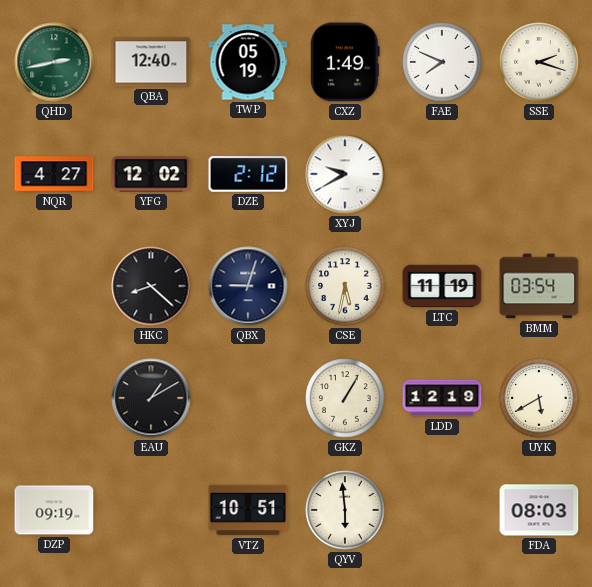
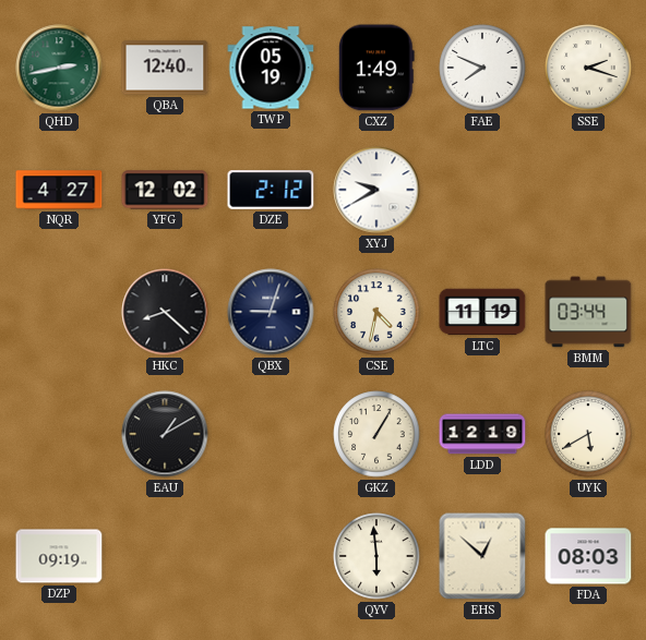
CSE: 5:32 -> 4:32
BMM: 03:54 -> 03:44
VTZ: 10:51 -> none
EHS: none -> 12:52
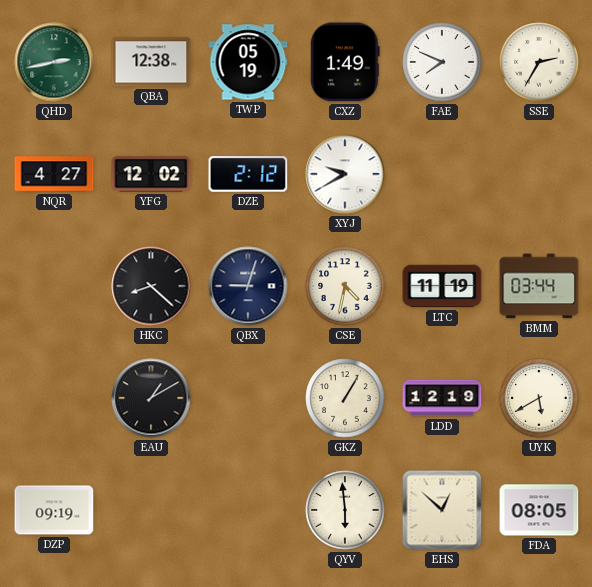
QBA: 12:40 -> 12:38
SSE: 2:18 -> 2:35
FDA: 08:03 -> 08:05
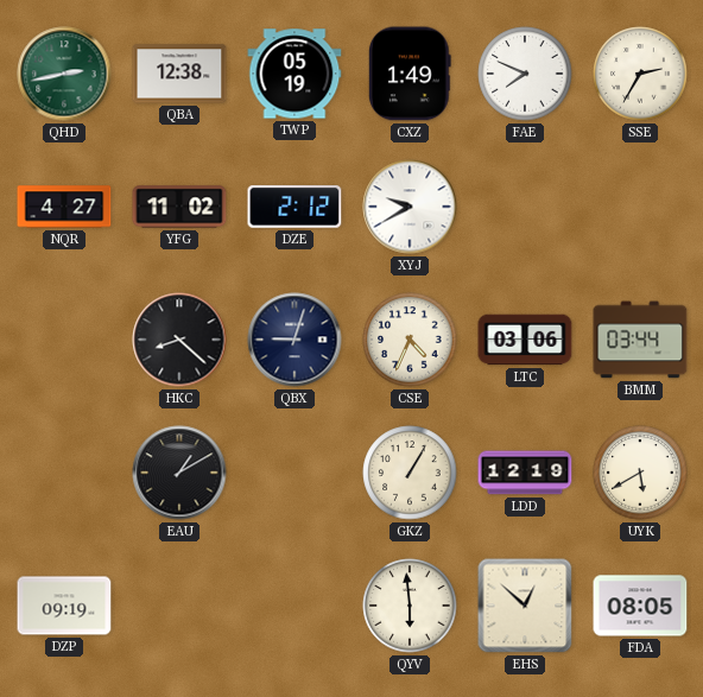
YFG: 12:02 -> 11:02
CSE: 4:32 -> 4:34
LTC: 11:19 -> 03:06
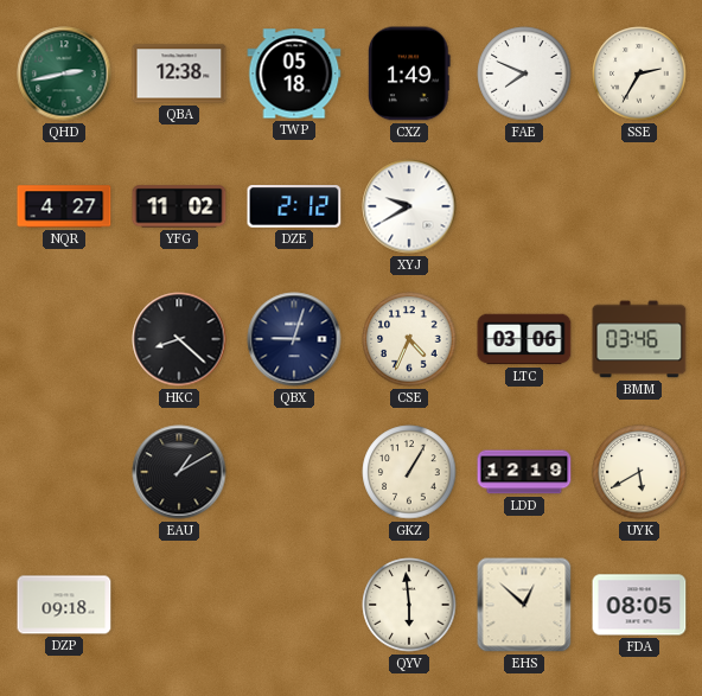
TWP: 05:19 -> 05:18
BMM: 03:44 -> 03:46
DZP: 09:19 -> 09:18
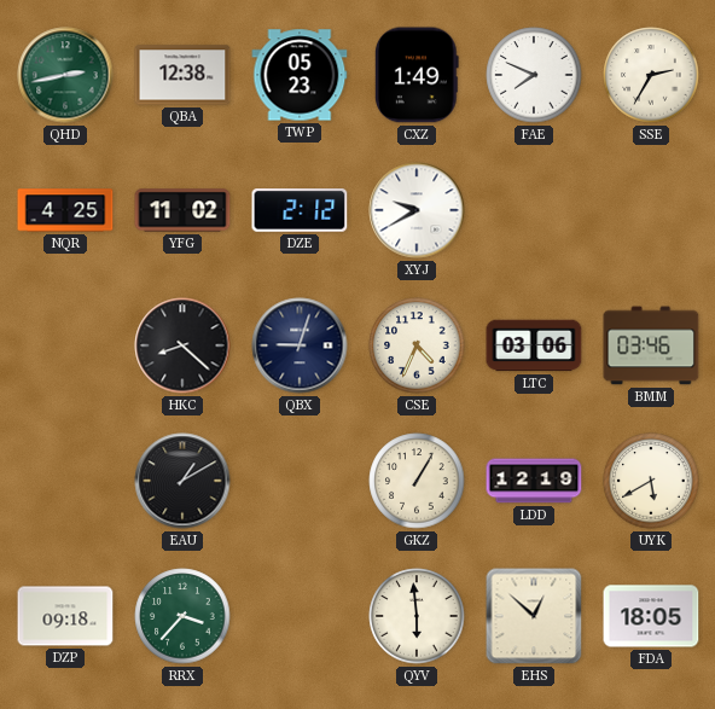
TWP: 05:18 -> 05:23
NQR: 4:27 -> 4:25
RRX: none -> 3:37
FDA: 08:05 -> 18:05
